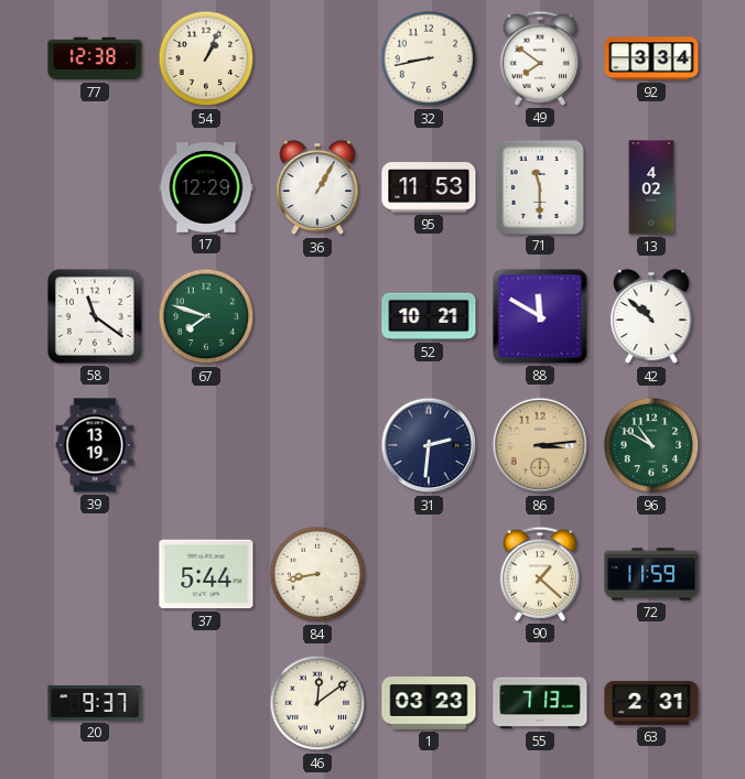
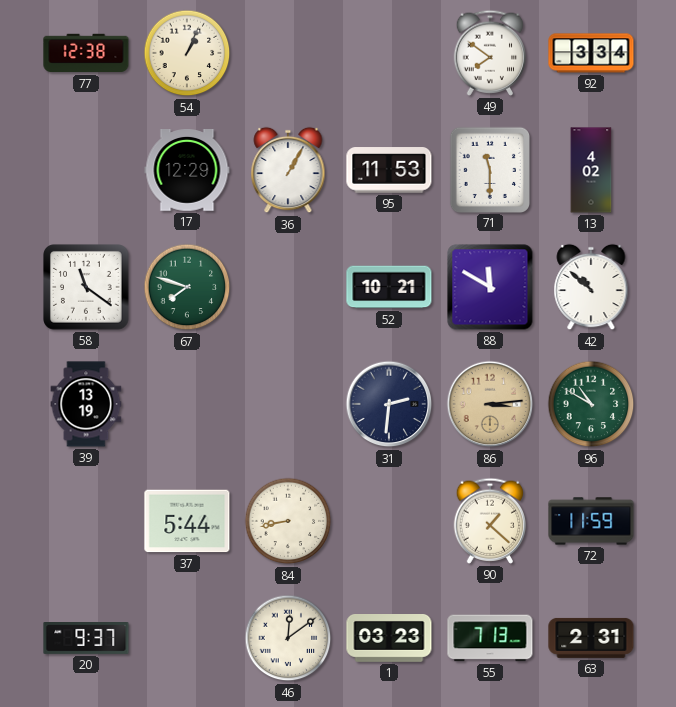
32: 8:43 -> none
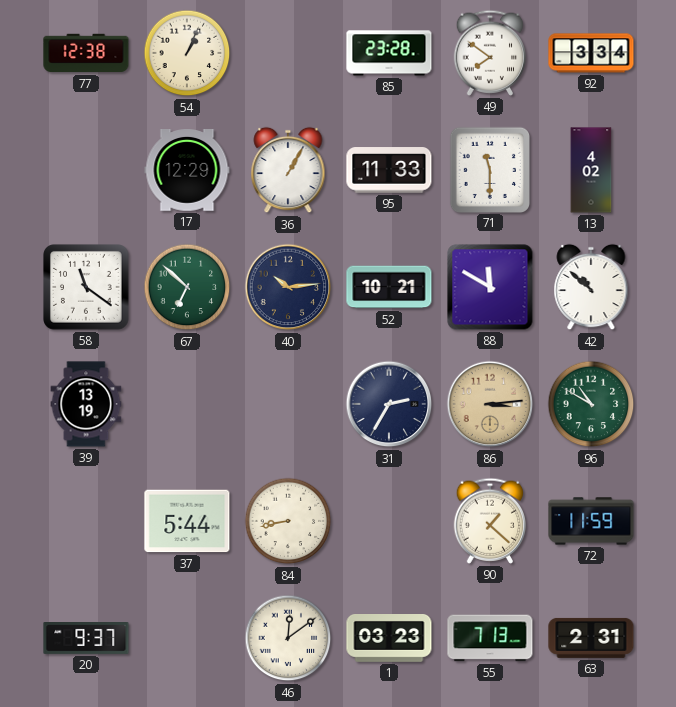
85: none -> 23:28
95: 11:53 -> 11:33
67: 7:48 -> 6:52
40: none -> 10:14
31: 2:31 -> 2:35
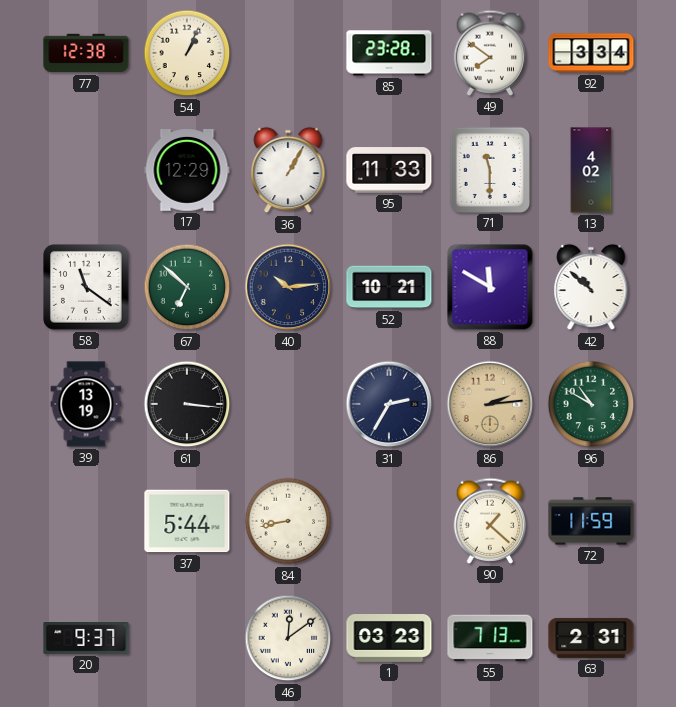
61: none -> 3:16
86: 3:14 -> 2:14
